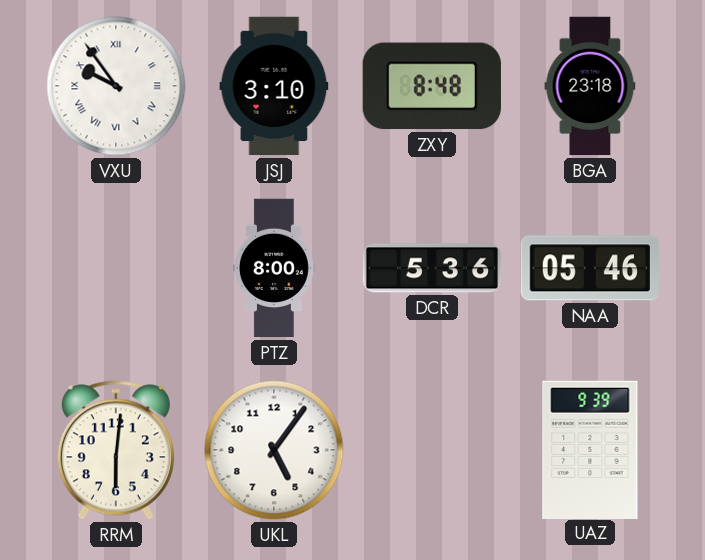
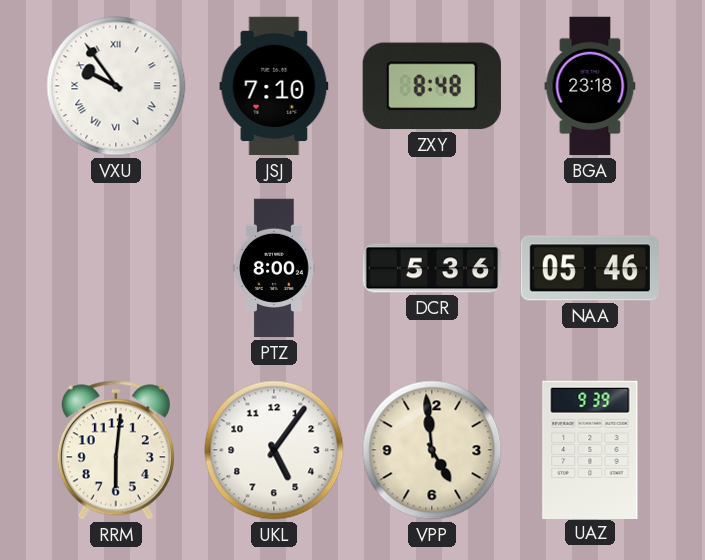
JSJ: 3:10 -> 7:10
VPP: none -> 4:59
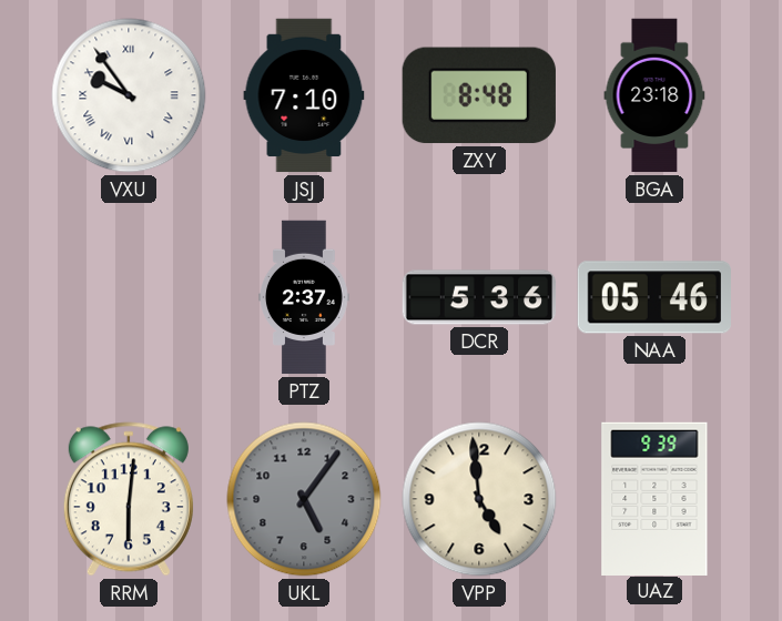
PTZ: 8:00 -> 2:37
UKL dial: white -> grey
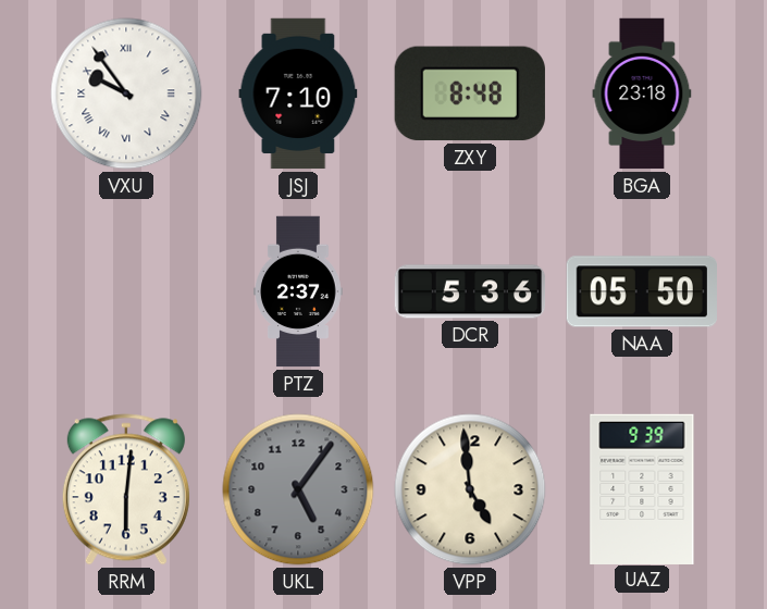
NAA: 05:46 -> 05:50
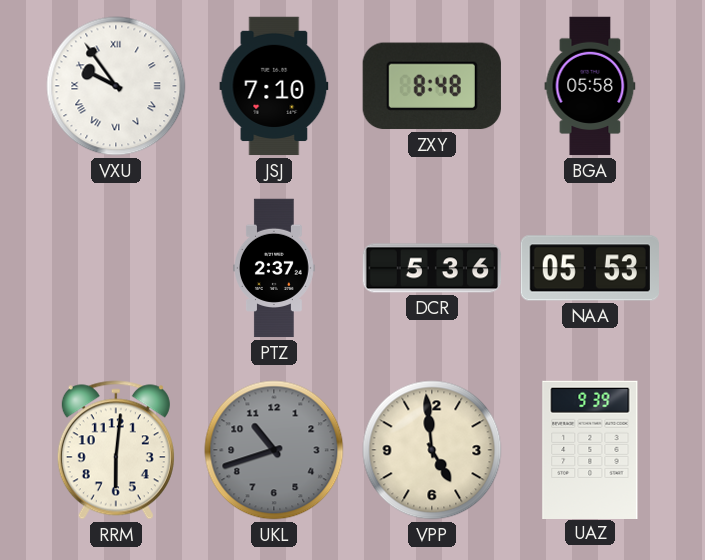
BGA: 23:18 -> 05:58
NAA: 05:50 -> 05:53
UKL: 5:06 -> 10:42
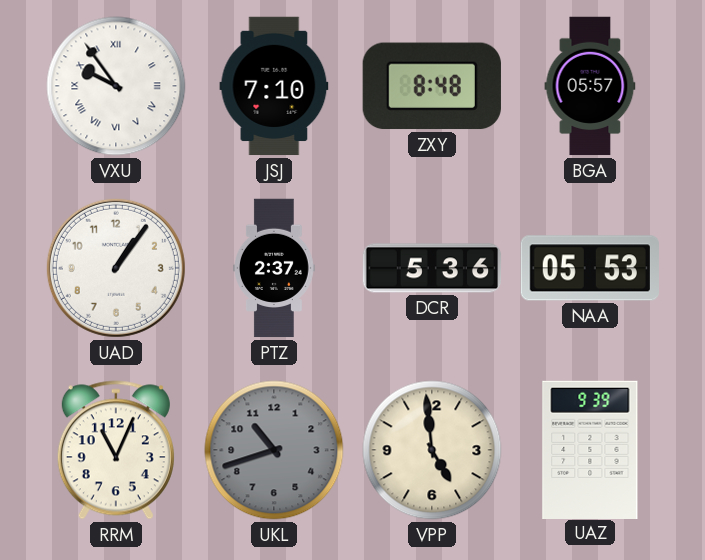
BGA: 05:58 -> 05:57
UAD: none -> 1:06
RRM: 6:01 -> 11:04
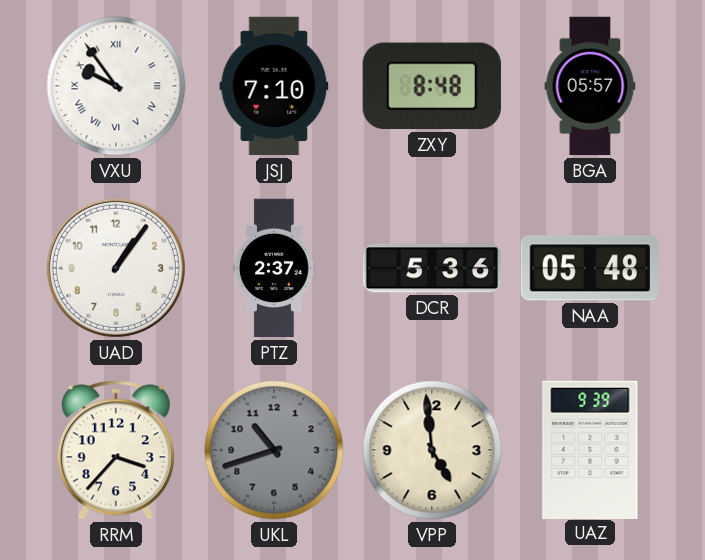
NAA: 05:53 -> 05:48
RRM: 11:04 -> 3:37
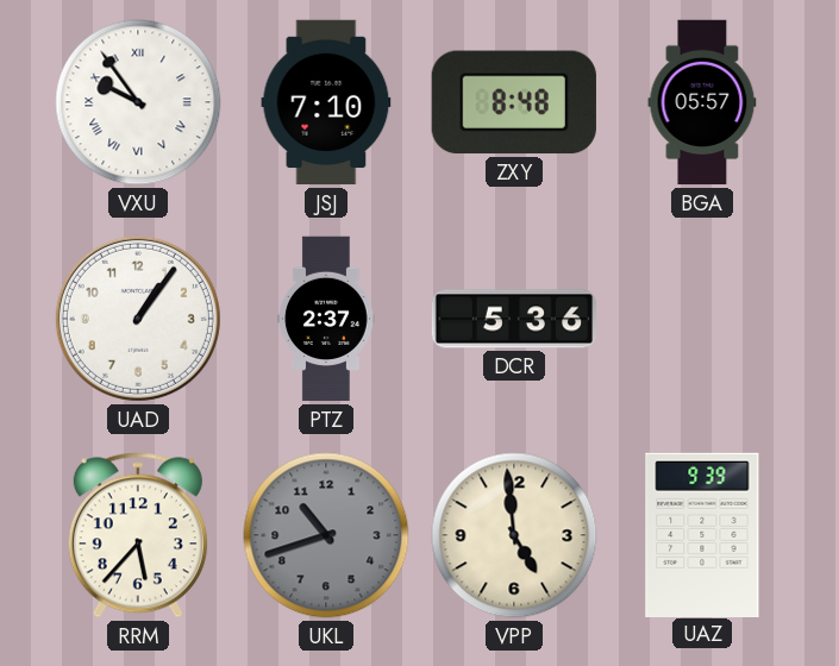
NAA: 05:48 -> none
RRM: 3:37 -> 5:37
